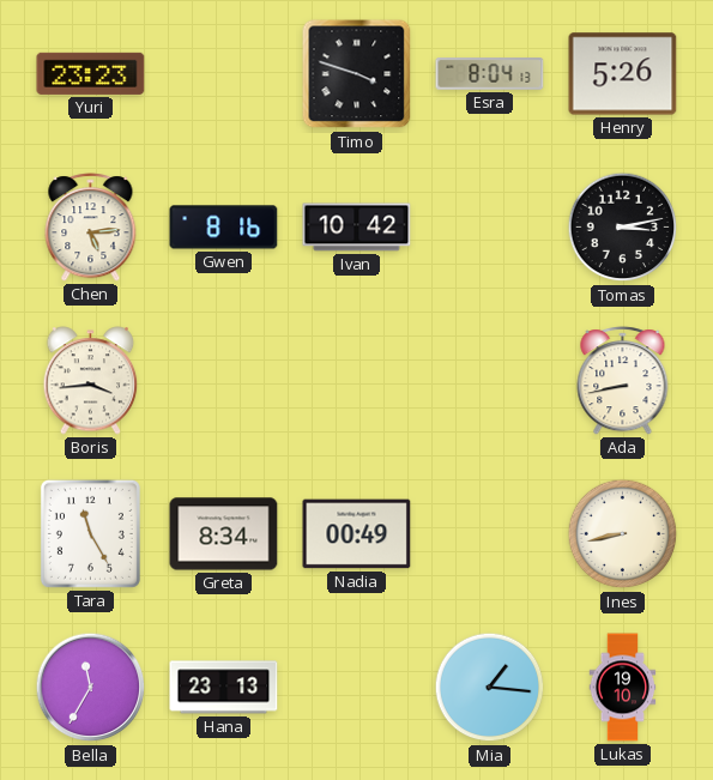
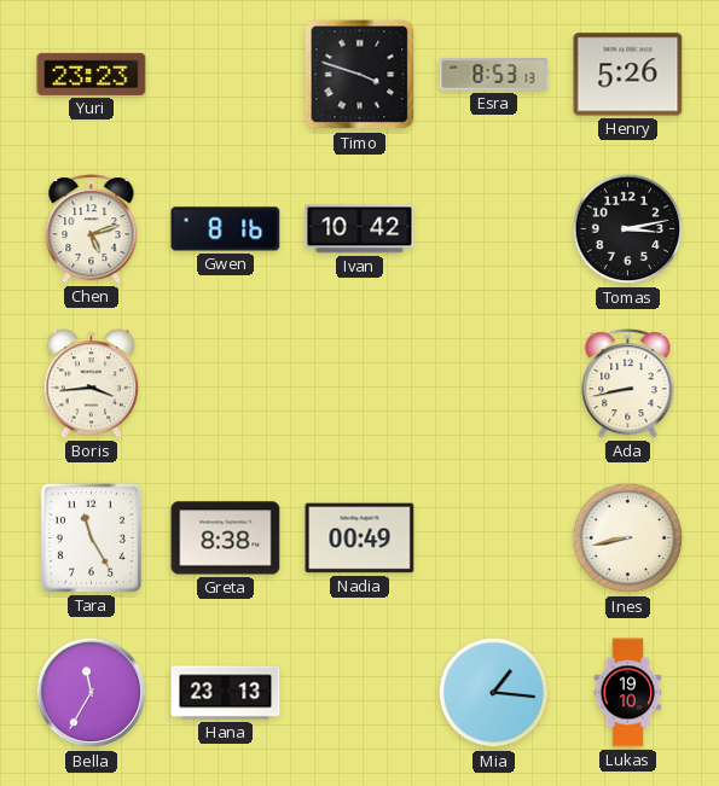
Esra: 8:04 -> 8:53
Chen: 5:14 -> 5:12
Greta: 8:34 -> 8:38
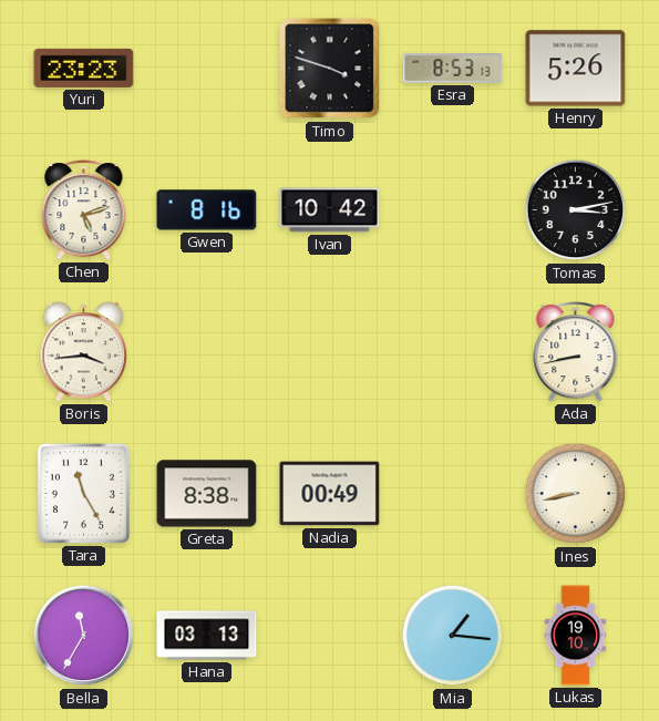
Hana: 23:13 -> 03:13
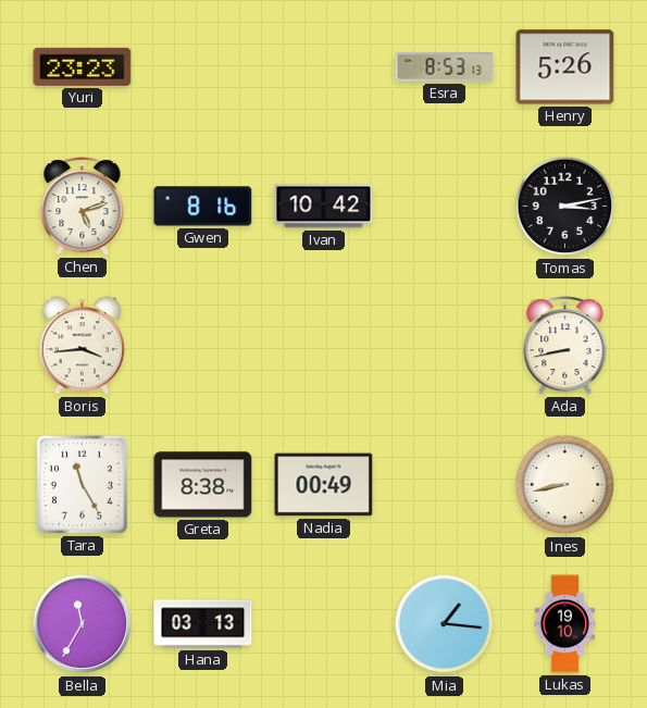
Timo: 3:48 -> none
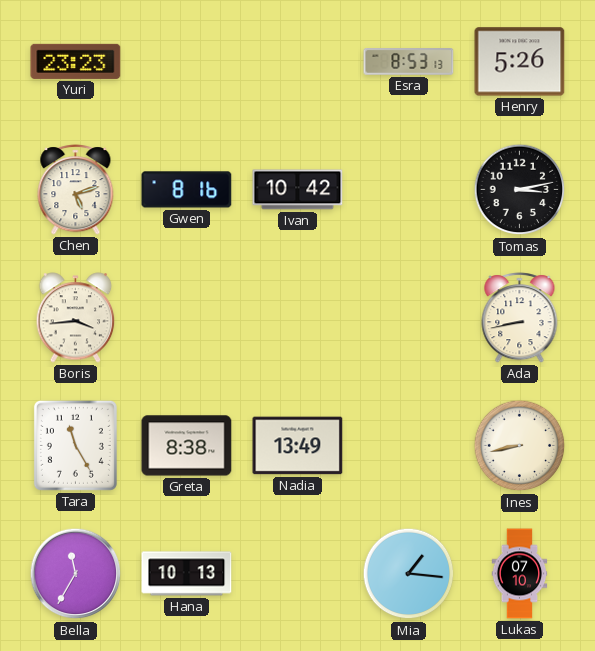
Nadia: 00:49 -> 13:49
Hana: 03:13 -> 10:13
Lukas: 19:10 -> 07:10
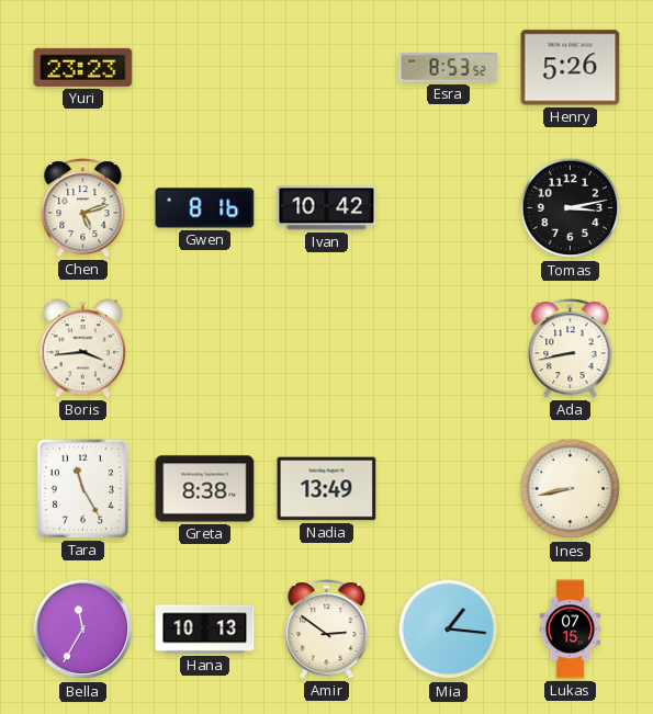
Esra: 8:53:13 -> 8:53:52
Amir: none -> 2:51
Lukas: 07:10 -> 07:15
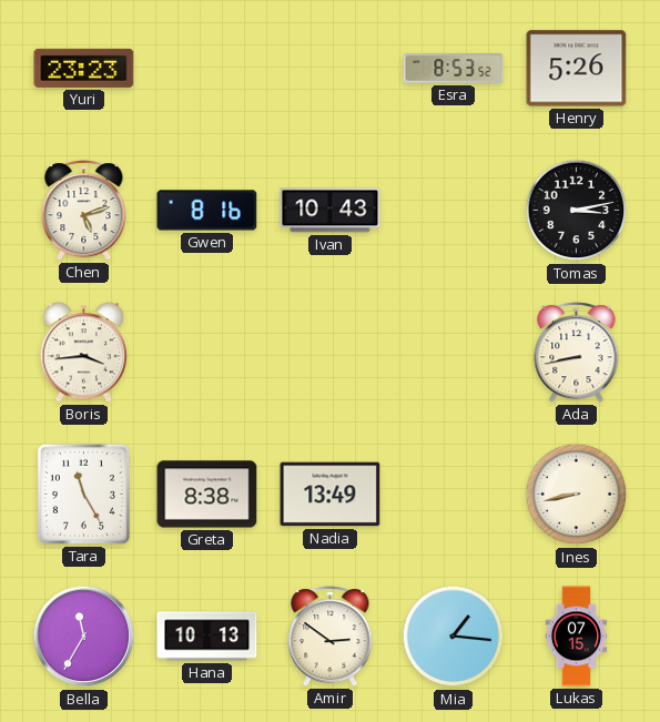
Ivan: 10:42 -> 10:43
